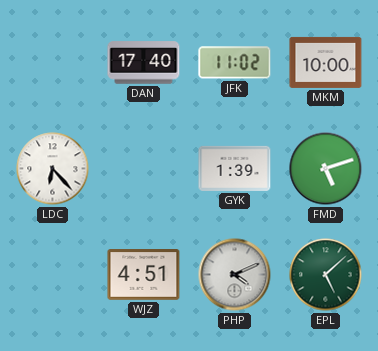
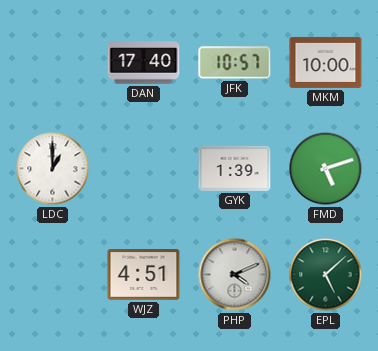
JFK: 11:02 -> 10:57
LDC: 6:23 -> 1:00
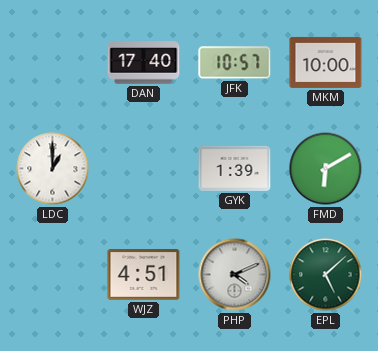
FMD: 5:12 -> 6:10
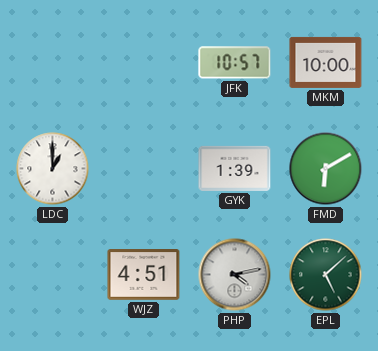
DAN: 17:40 -> none
PHP: 4:11 -> 4:13
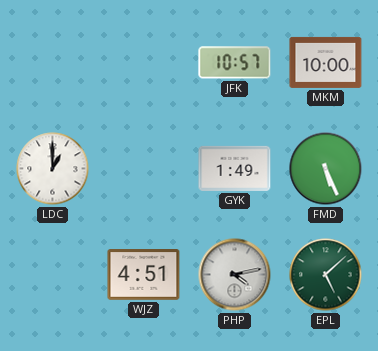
GYK: 1:39 -> 1:49
FMD: 6:10 -> 5:26
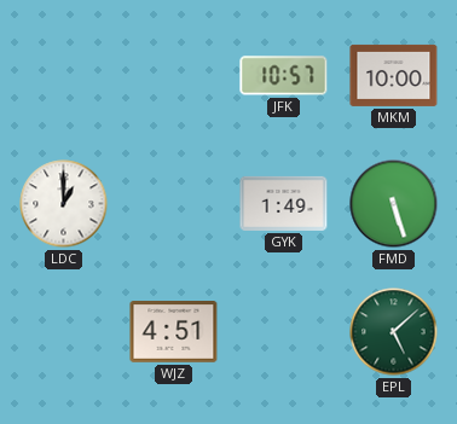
FMD: 5:26 -> 5:27
PHP: 4:13 -> none
